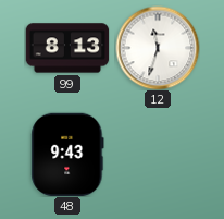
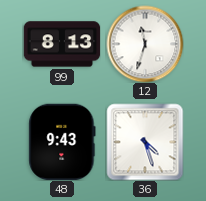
36: none -> 4:27
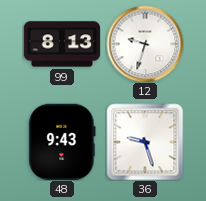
12: 11:33 -> 9:33
36: 4:27 -> 9:27
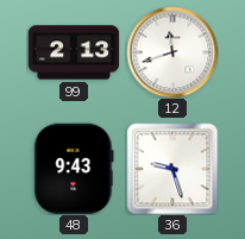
99: 8:13 -> 2:13
12: 9:33 -> 11:42
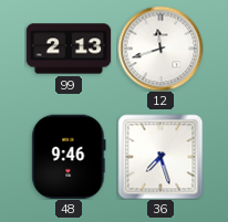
48: 9:43 -> 9:46
36: 9:27 -> 7:27
